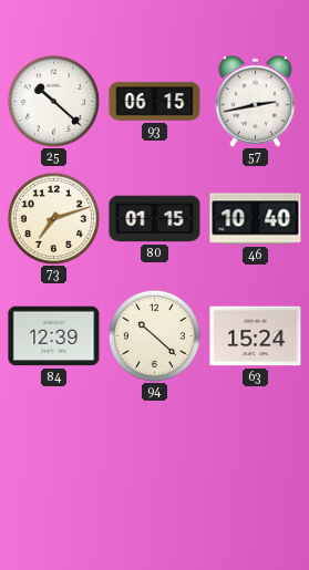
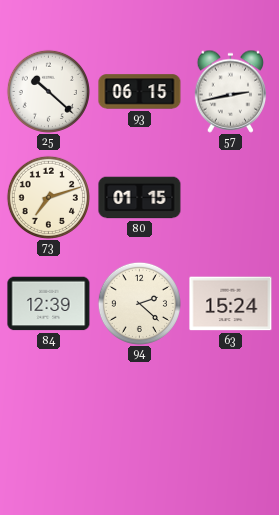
46: 10:40 -> none
94: 10:22 -> 2:22
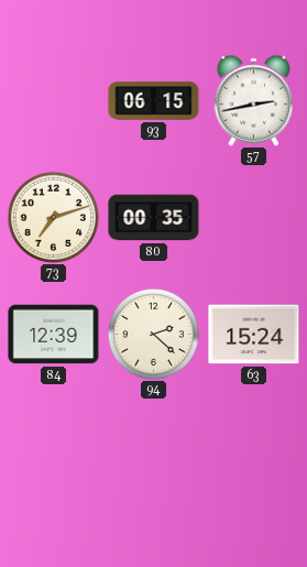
25: 10:22 -> none
80: 01:15 -> 00:35
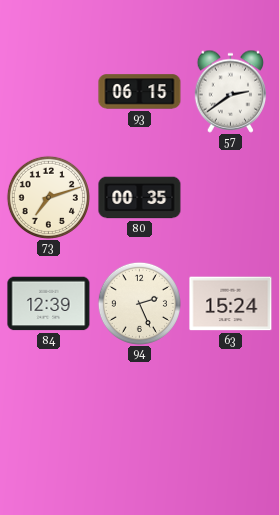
57: 2:43 -> 2:39
94: 2:22 -> 2:26
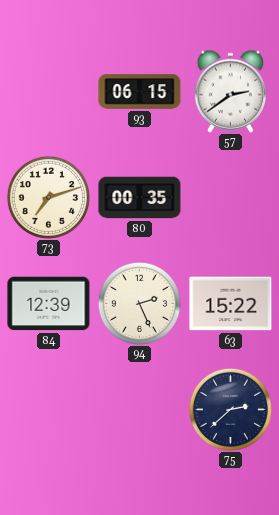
63: 15:24 -> 15:22
75: none -> 2:38
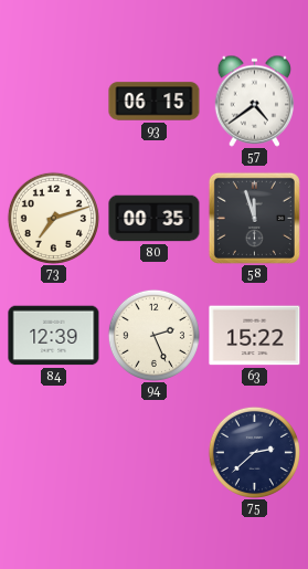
57: 2:39 -> 4:39
58: none -> 11:57
